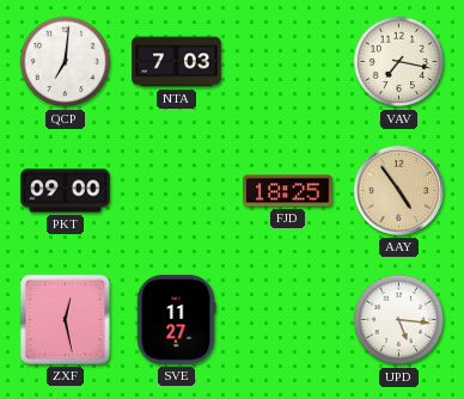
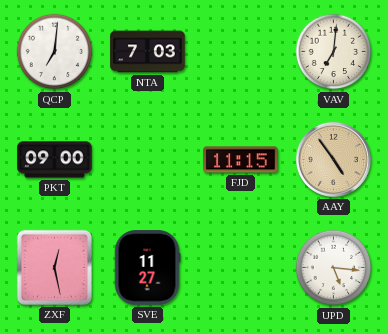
VAV: 7:17 -> 7:01
FJD: 18:25 -> 11:15
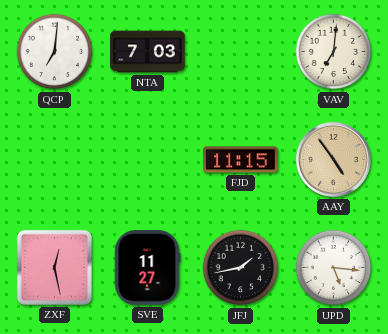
PKT: 09:00 -> none
JFJ: none -> 1:43
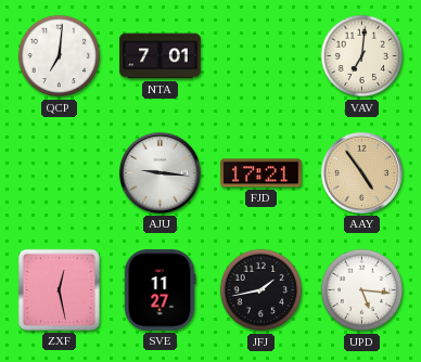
NTA: 7:03 -> 7:01
AJU: none -> 9:16
FJD: 11:15 -> 17:21
